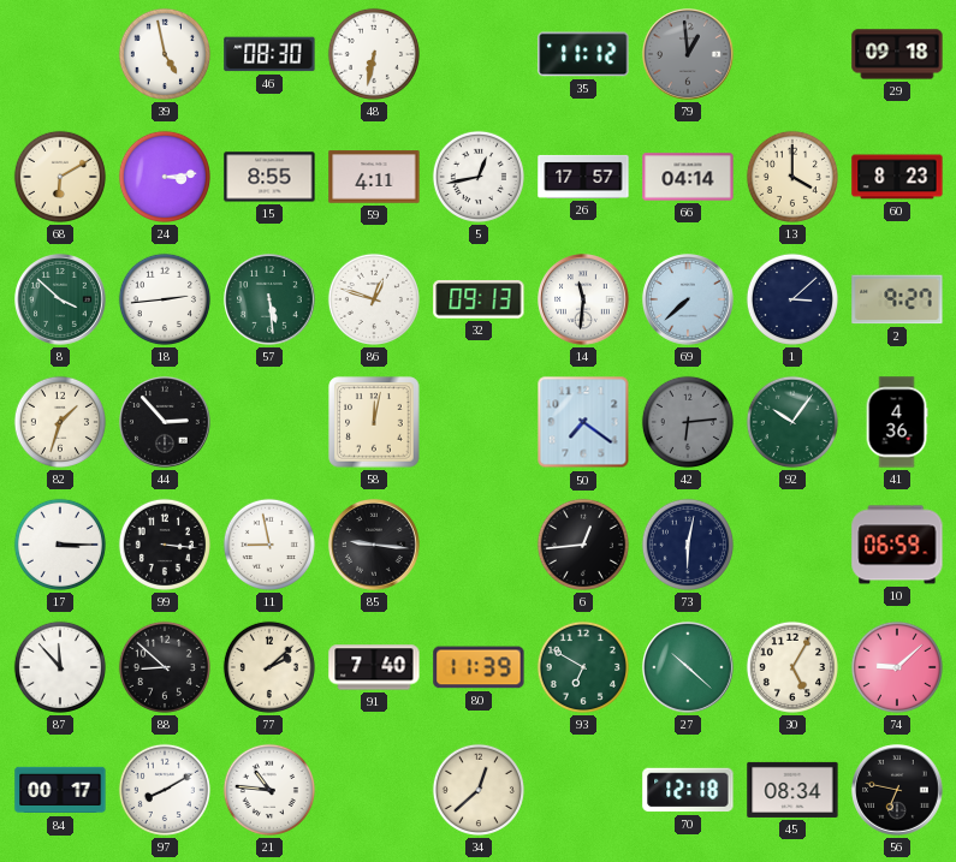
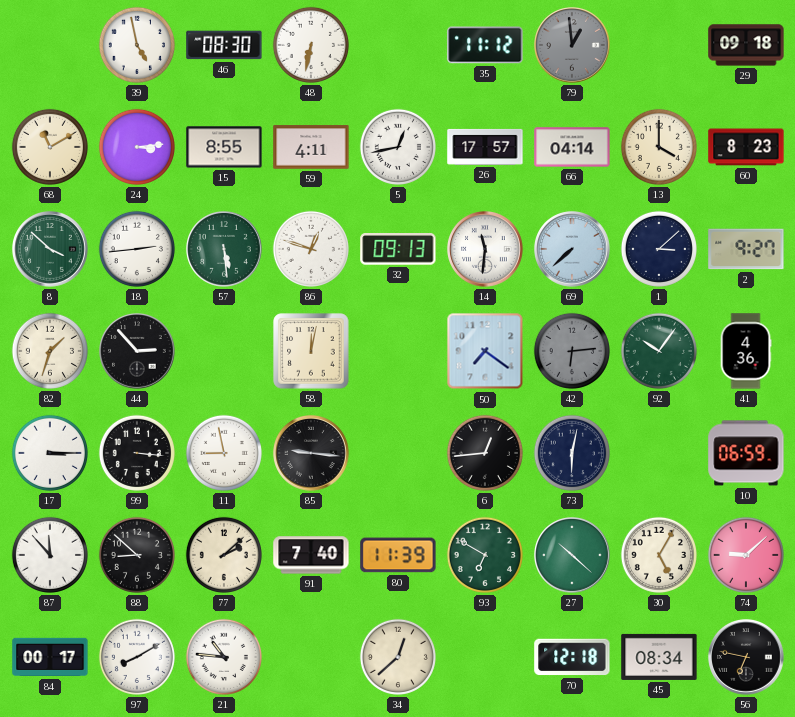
68: 6:10 -> 11:10
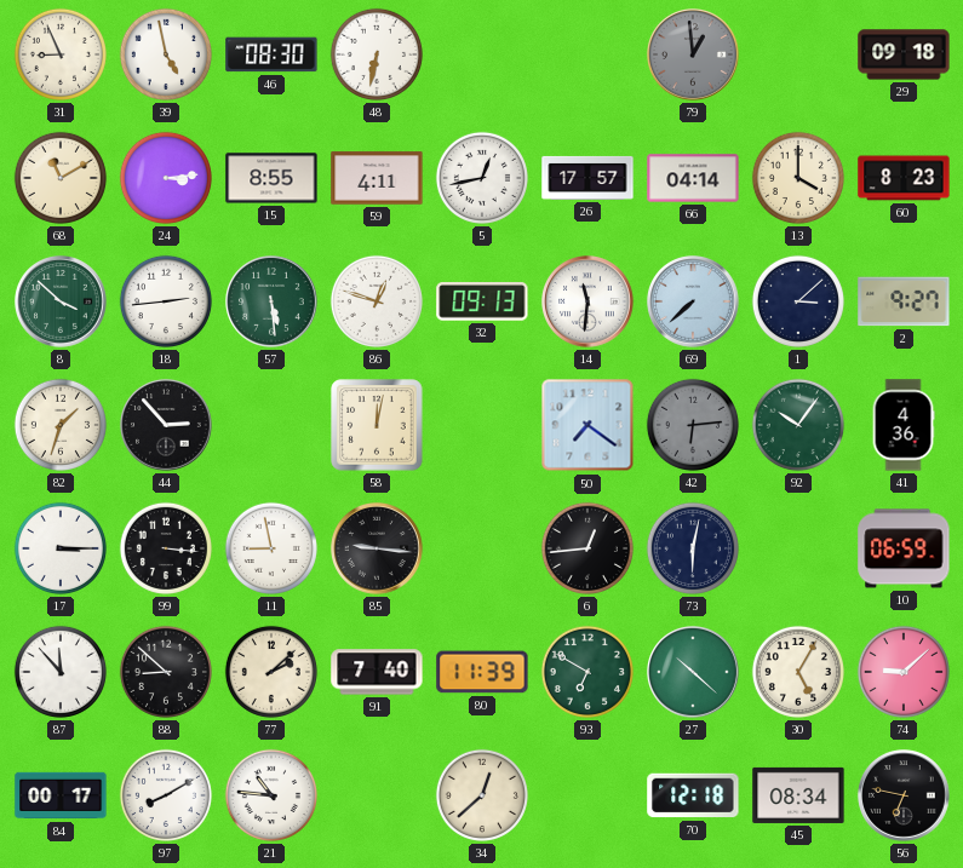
31: none -> 8:56
35: 11:12 -> none
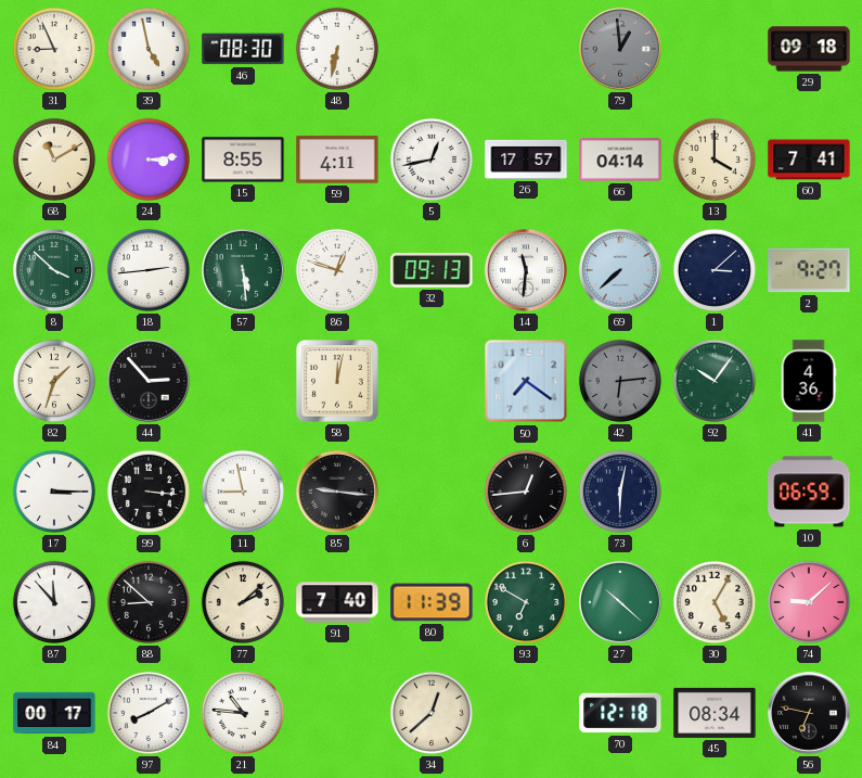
60: 8:23 -> 7:41
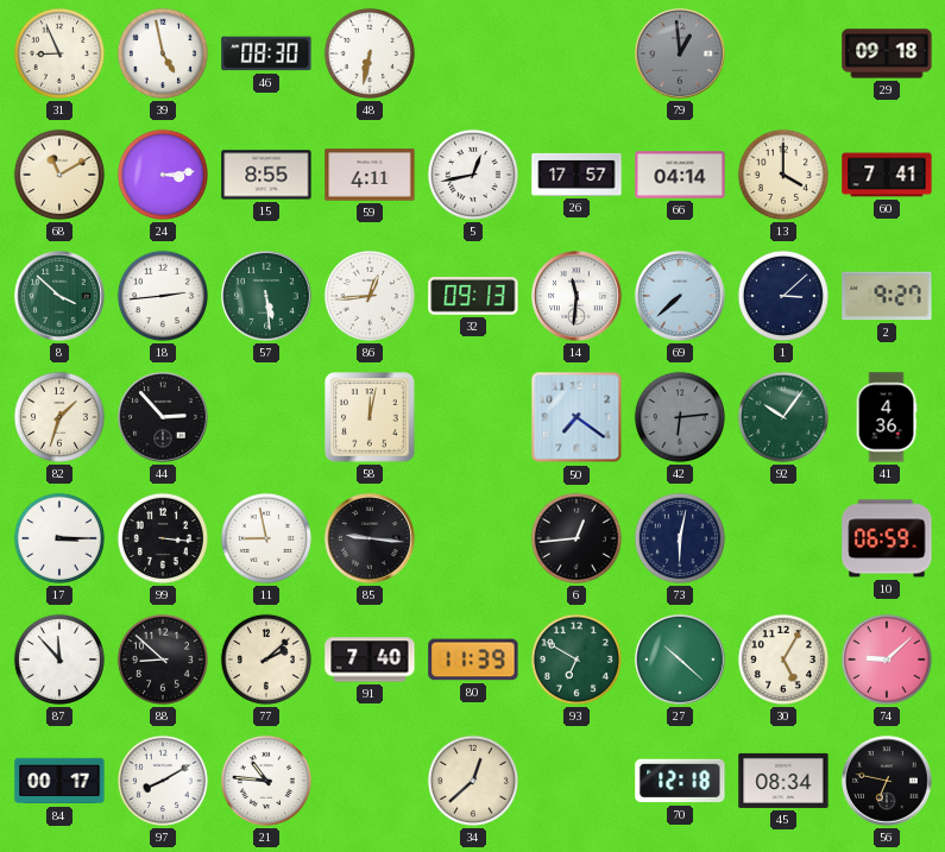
86: 12:48 -> 12:44
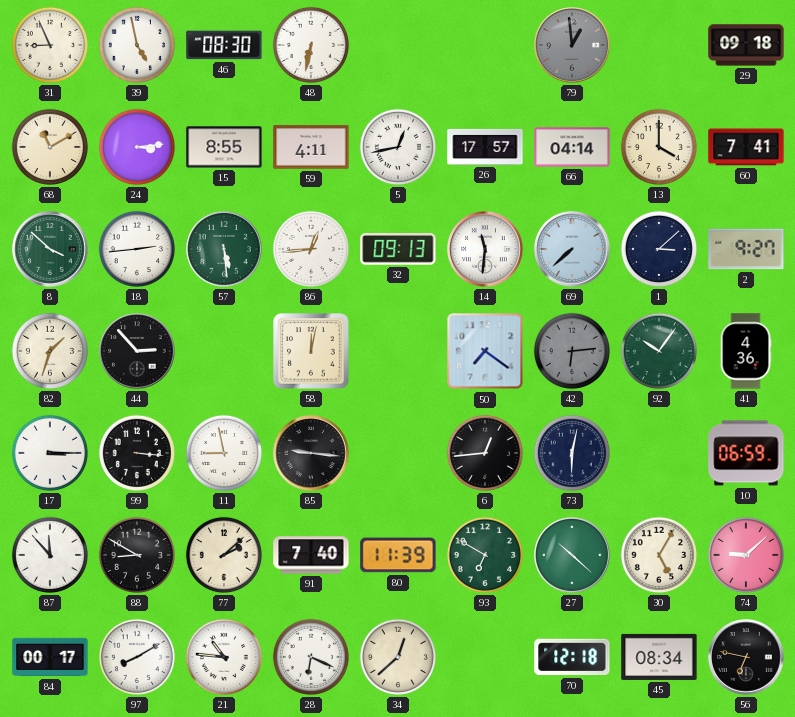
88: 8:52 -> 8:50
28: none -> 6:19
